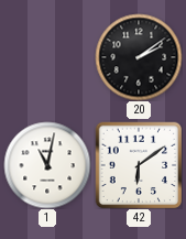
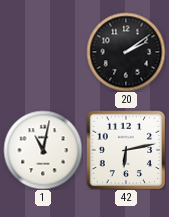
42: 6:09 -> 6:13
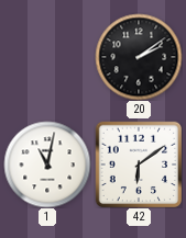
42: 6:13 -> 6:09
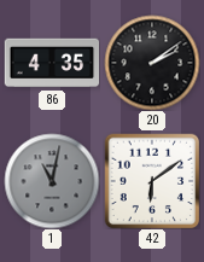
86: none -> 4:35
1 dial: white -> grey
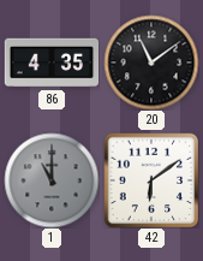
20: 2:09 -> 11:09
1: 11:02 -> 11:00
